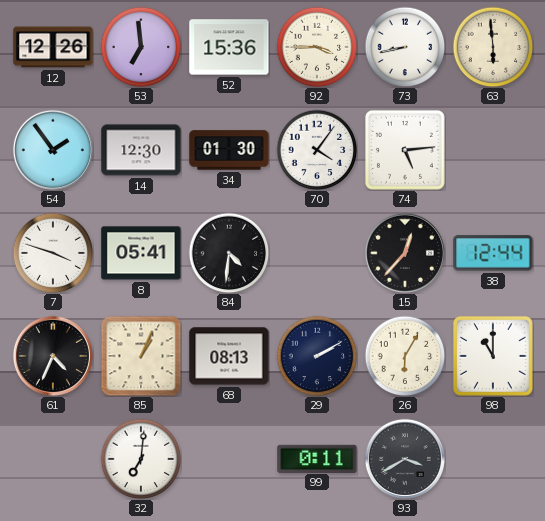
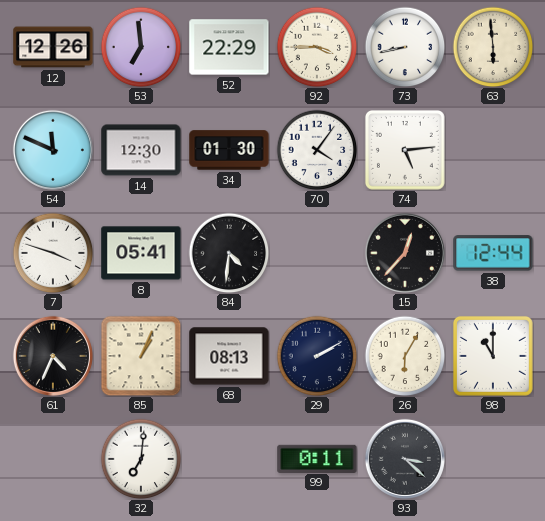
52: 15:36 -> 22:29
54: 1:54 -> 11:49
93: 3:40 -> 3:22
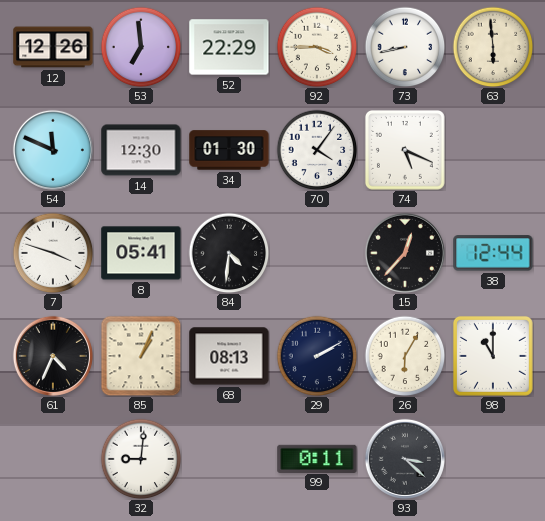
74: 5:14 -> 5:19
32: 7:01 -> 9:01
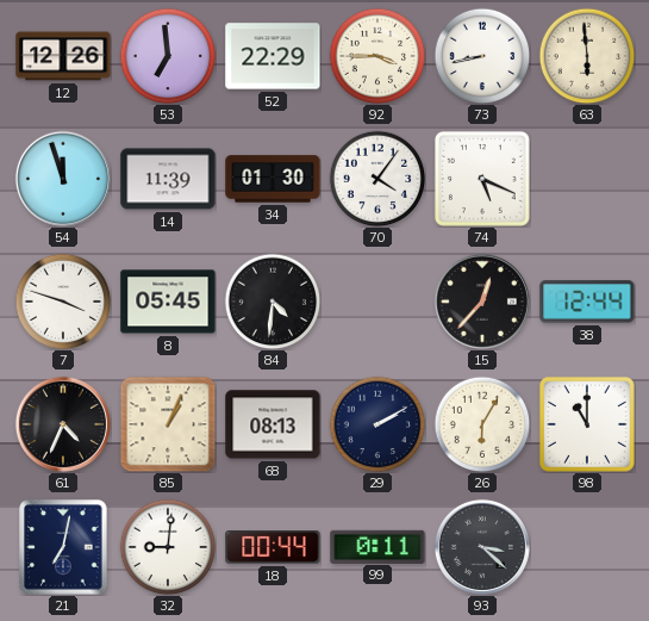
54: 11:49 -> 11:57
14: 12:30 -> 11:39
8: 05:41 -> 05:45
21: none -> 7:02
18: none -> 00:44
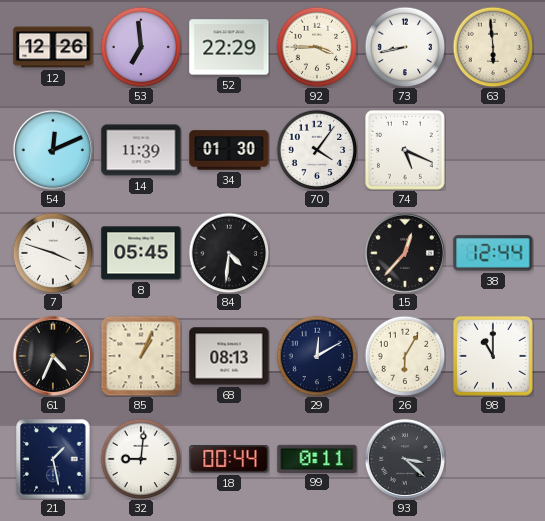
54: 11:57 -> 12:11
29: 2:10 -> 12:10
21: 7:02 -> 1:28
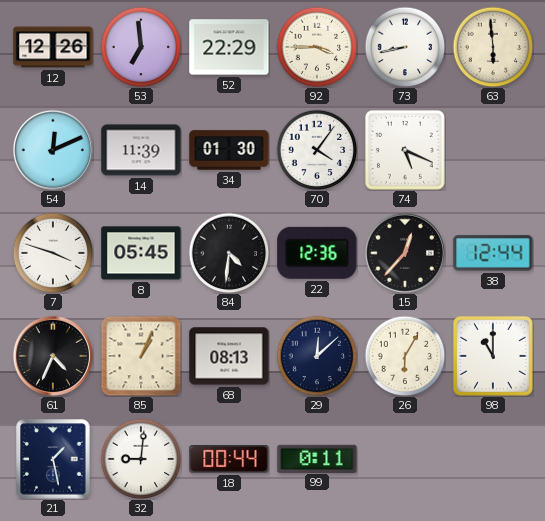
22: none -> 12:36
29: 12:10 -> 12:08
93: 3:22 -> none
